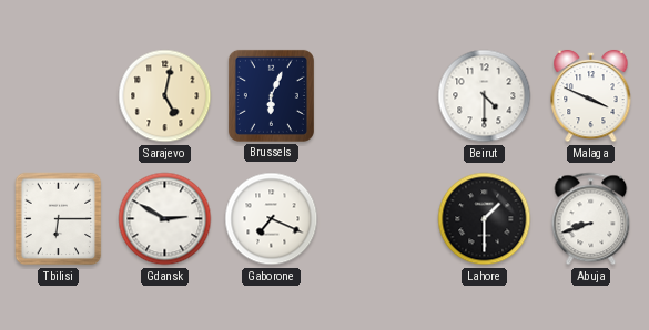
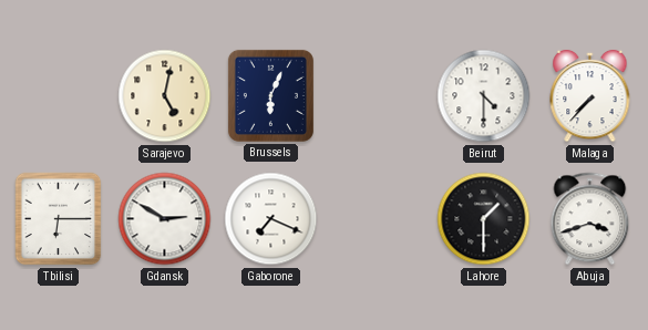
Malaga: 3:49 -> 7:37
Abuja: 8:42 -> 3:42
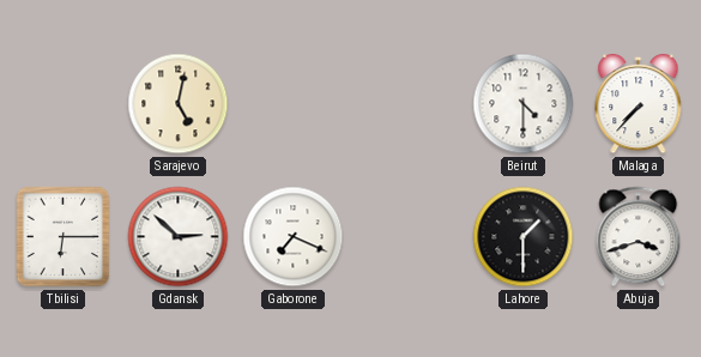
Brussels: 6:04 -> none
Gdansk: 2:50 -> 2:52
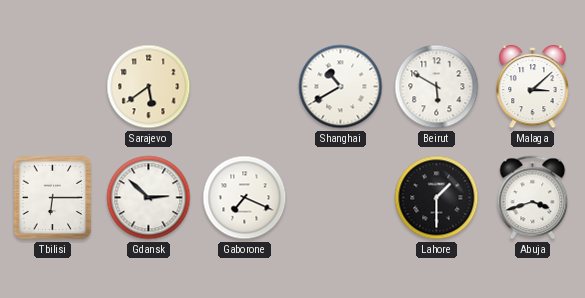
Sarajevo: 5:02 -> 5:39
Shanghai: none -> 10:40
Beirut: 4:30 -> 5:50
Malaga: 7:37 -> 3:08
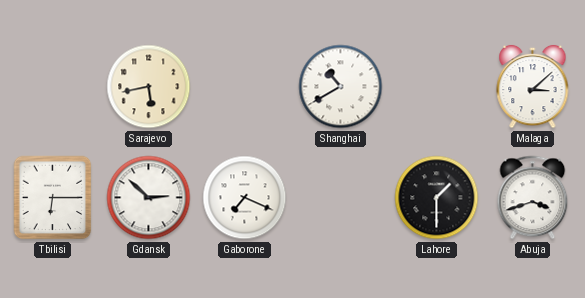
Sarajevo: 5:39 -> 5:43
Beirut: 5:50 -> none
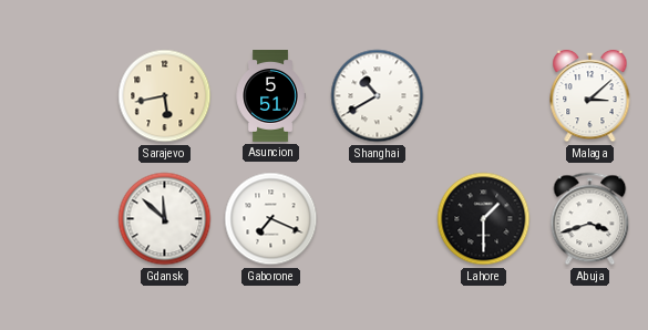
Asuncion: none -> 5:51
Tbilisi: 6:15 -> none
Gdansk: 2:52 -> 11:52
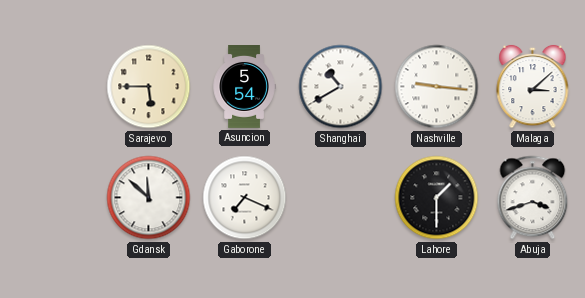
Sarajevo: 5:43 -> 5:45
Asuncion: 5:51 -> 5:54
Nashville: none -> 9:16
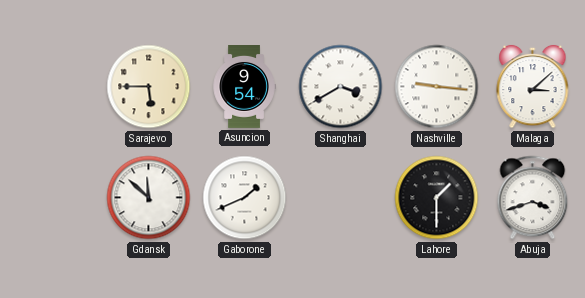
Asuncion: 5:54 -> 9:54
Shanghai: 10:40 -> 3:40
Gaborone: 7:19 -> 1:41
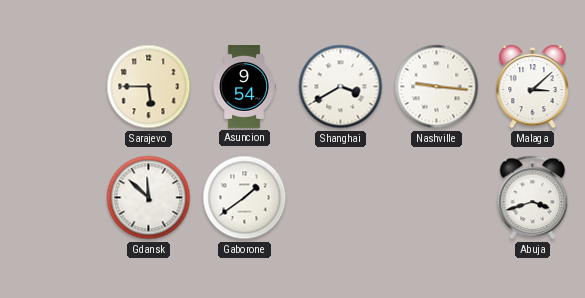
Gaborone: 1:41 -> 1:39
Lahore: 1:30 -> none
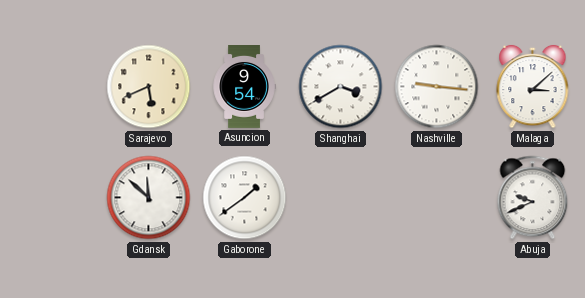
Sarajevo: 5:45 -> 5:41
Abuja: 3:42 -> 9:41
